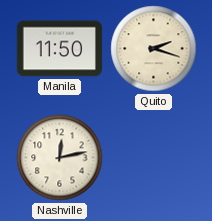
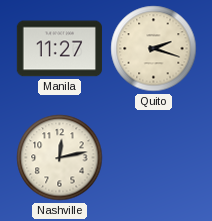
Manila: 11:50 -> 11:27
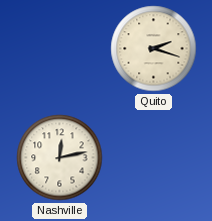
Manila: 11:27 -> none
